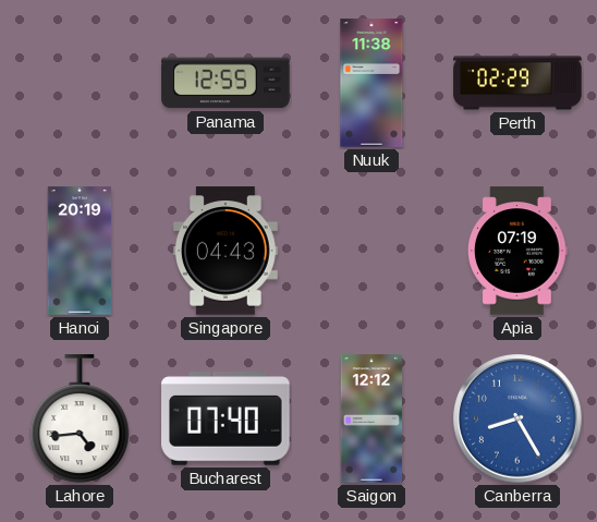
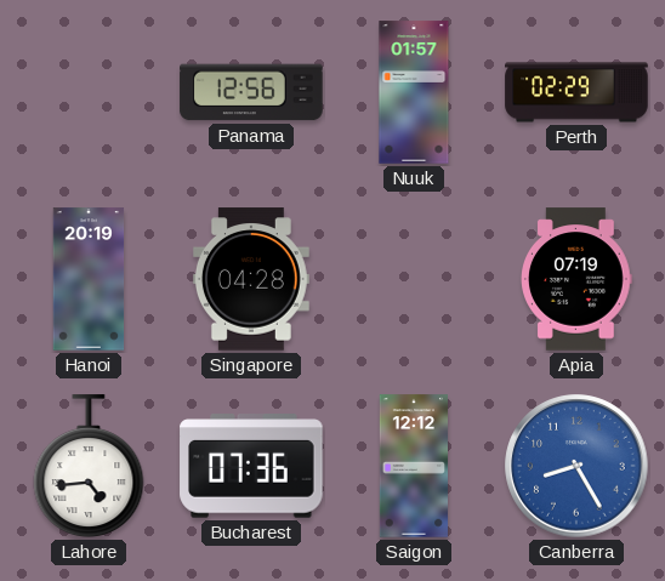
Panama: 12:55 -> 12:56
Nuuk: 11:38 -> 01:57
Singapore: 04:43 -> 04:28
Bucharest: 07:40 -> 07:36
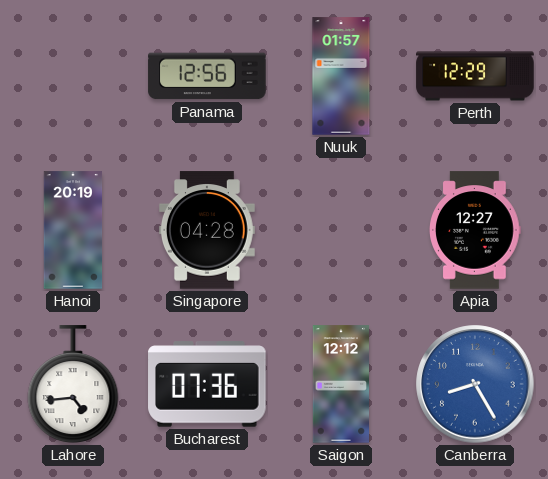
Perth: 02:29 -> 12:29
Apia: 07:19 -> 12:27
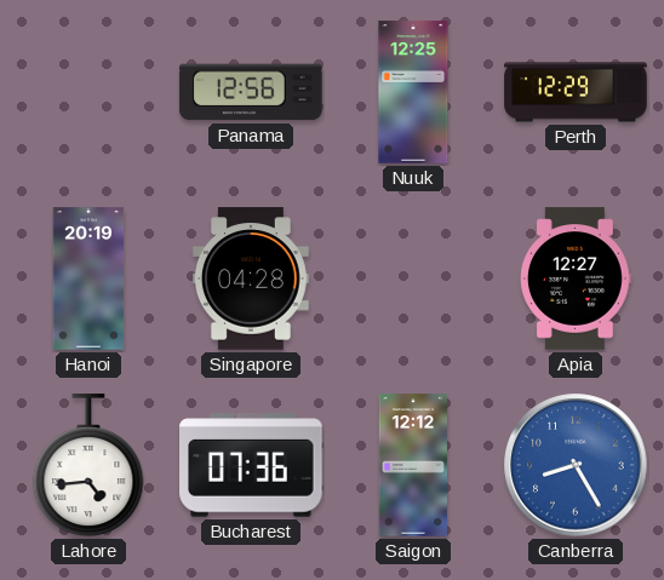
Nuuk: 01:57 -> 12:25
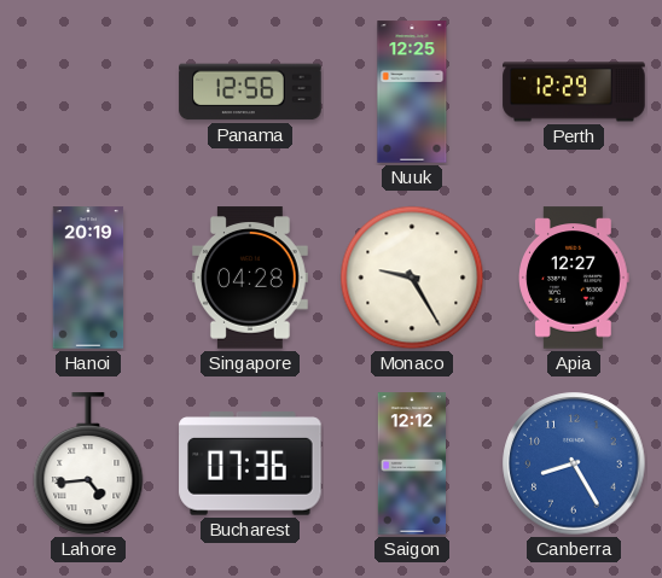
Monaco: none -> 9:25
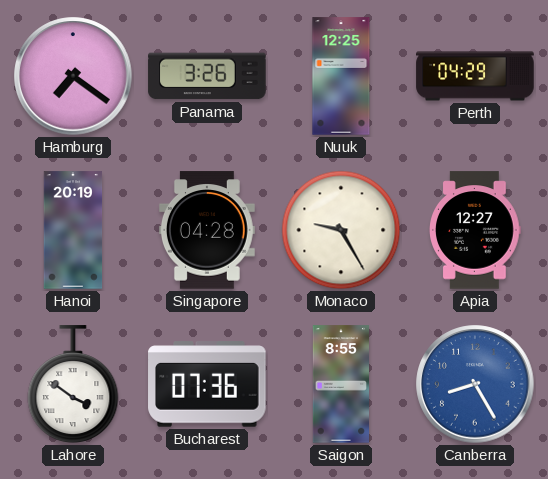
Hamburg: none -> 7:21
Panama: 12:56 -> 3:26
Perth: 12:29 -> 04:29
Lahore: 4:44 -> 3:51
Saigon: 12:12 -> 8:55
